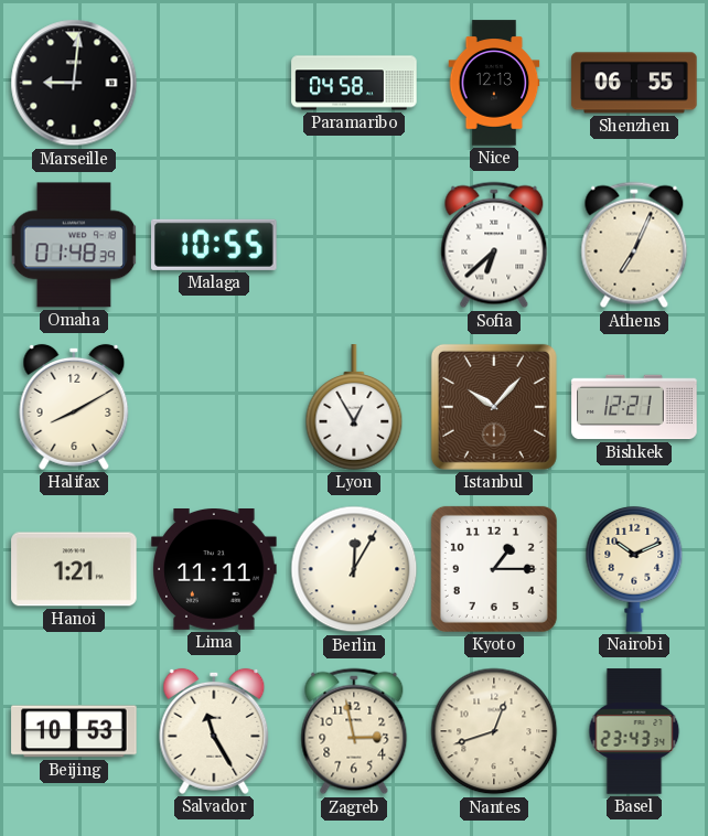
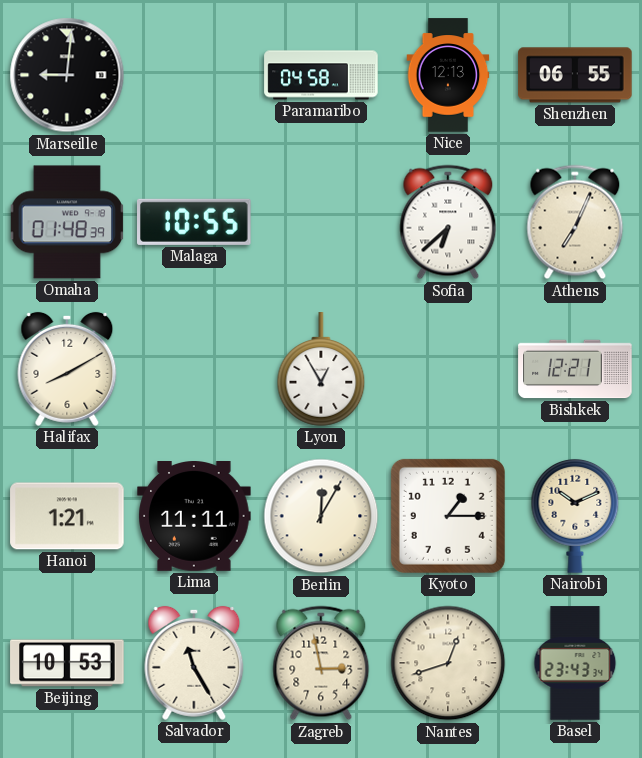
Istanbul: 10:07 -> none
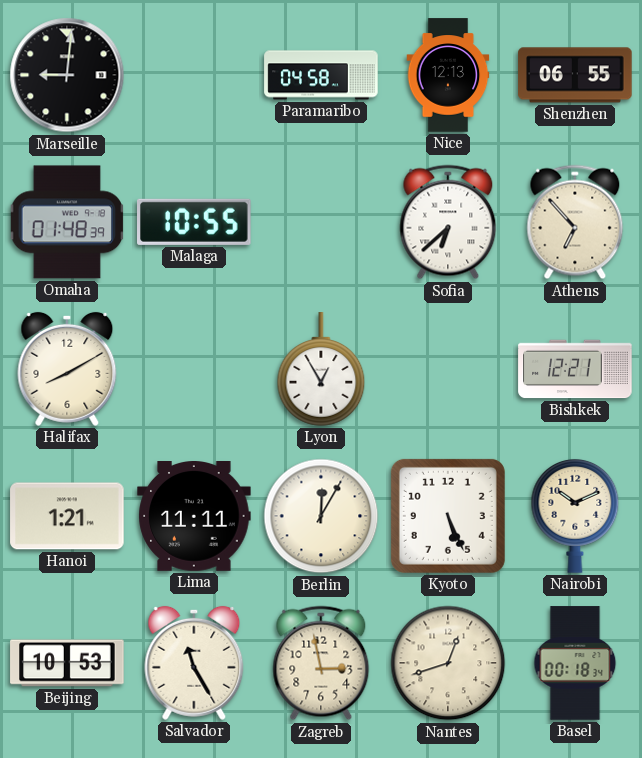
Athens: 7:04 -> 6:53
Kyoto: 1:15 -> 5:26
Basel: 23:43 -> 00:18
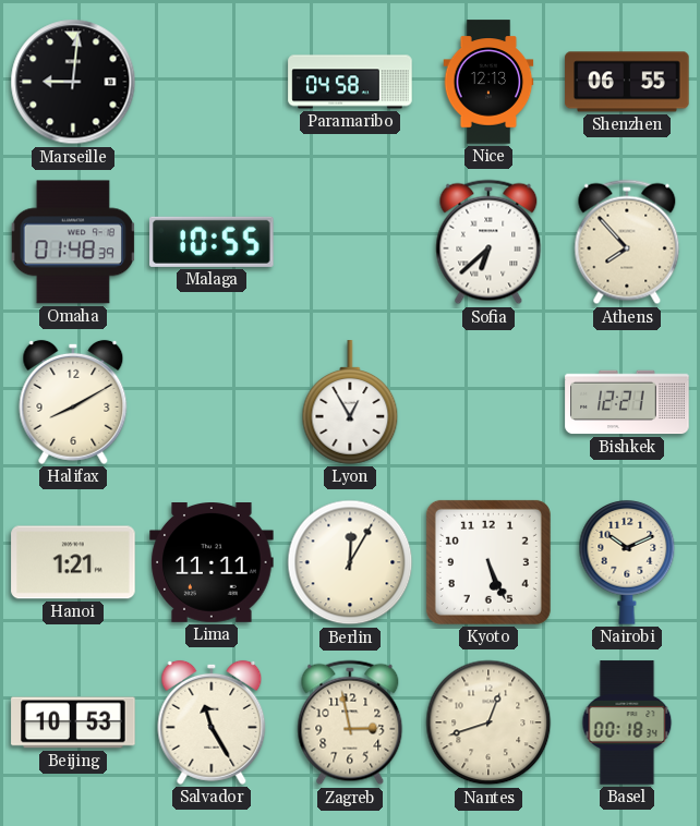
Athens: 6:53 -> 7:53
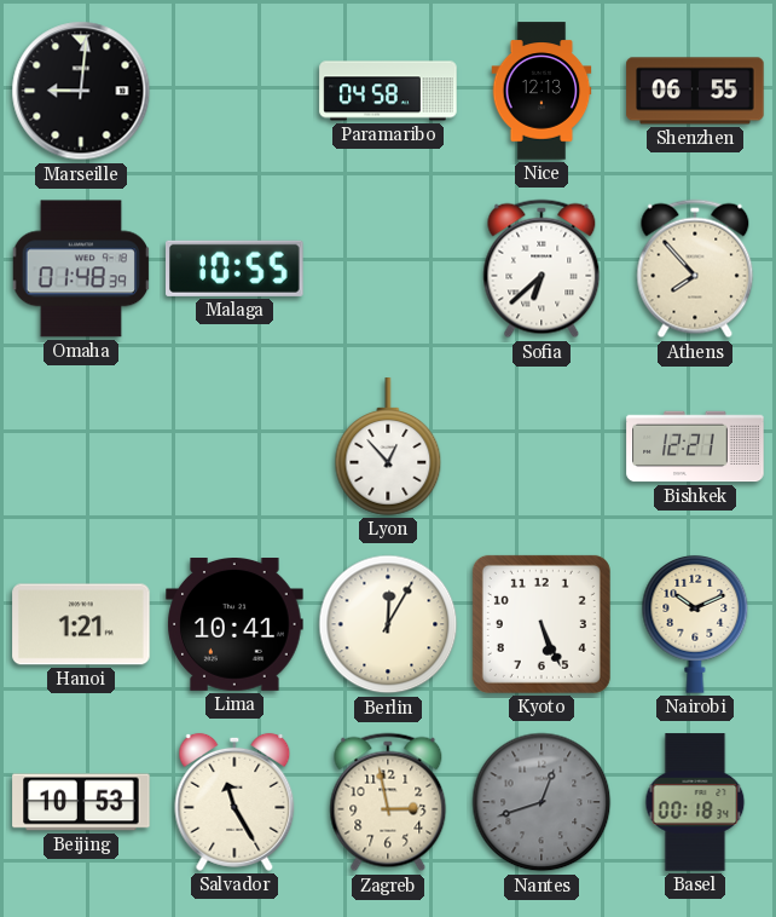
Halifax: 8:10 -> none
Lyon: 12:55 -> 12:53
Lima: 11:11 -> 10:41
Nantes dial: cream -> grey
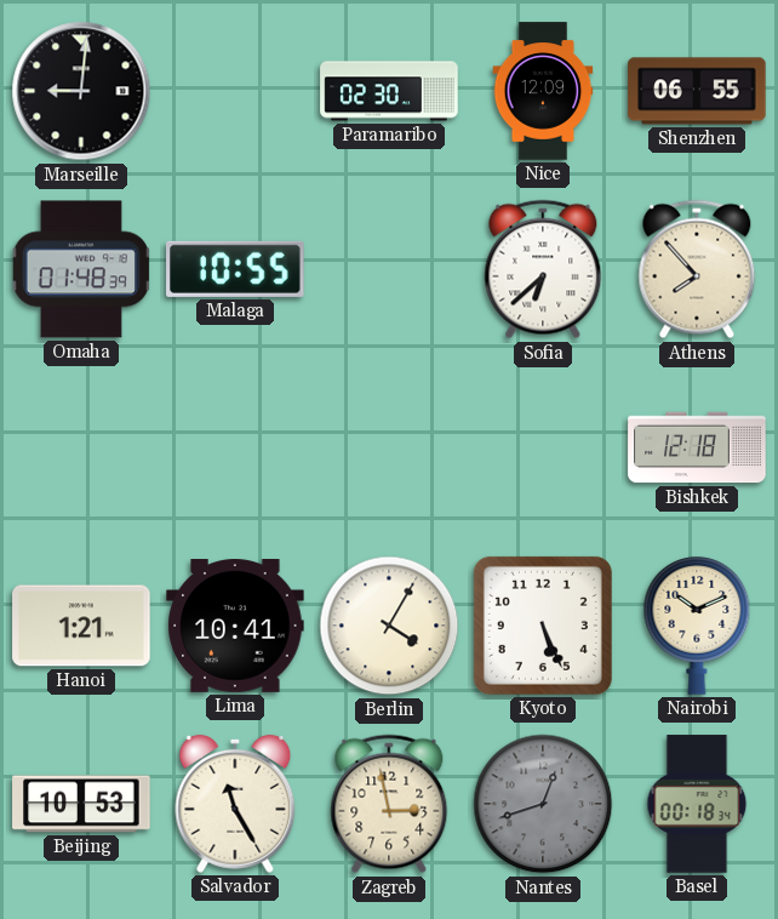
Paramaribo: 04:58 -> 02:30
Nice: 12:13 -> 12:09
Lyon: 12:53 -> none
Bishkek: 12:21 -> 12:18
Berlin: 12:05 -> 4:05
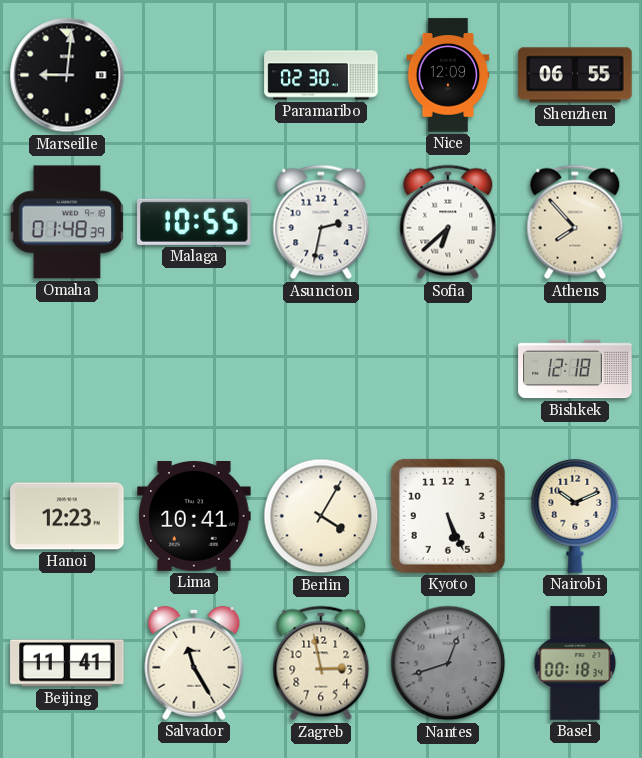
Asuncion: none -> 2:32
Hanoi: 1:21 -> 12:23
Beijing: 10:53 -> 11:41
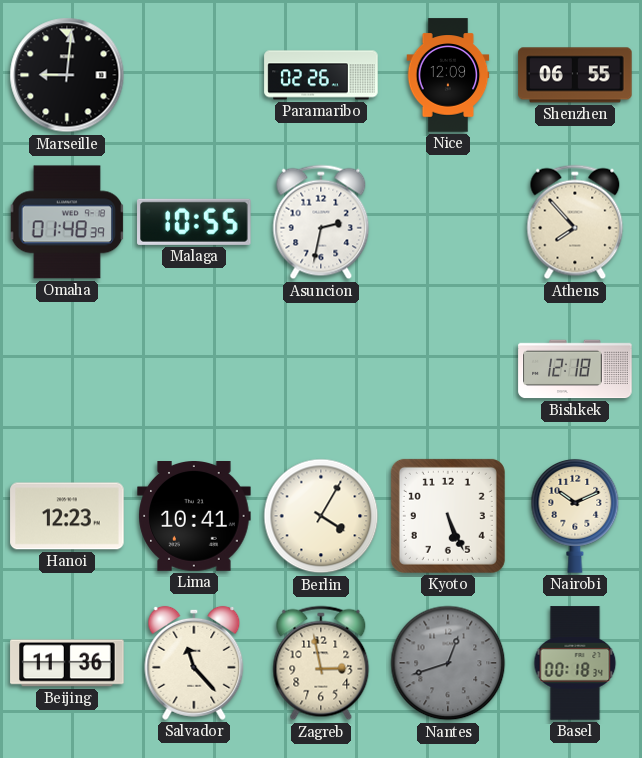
Paramaribo: 02:30 -> 02:26
Sofia: 6:38 -> none
Beijing: 11:41 -> 11:36
Salvador: 11:25 -> 11:23
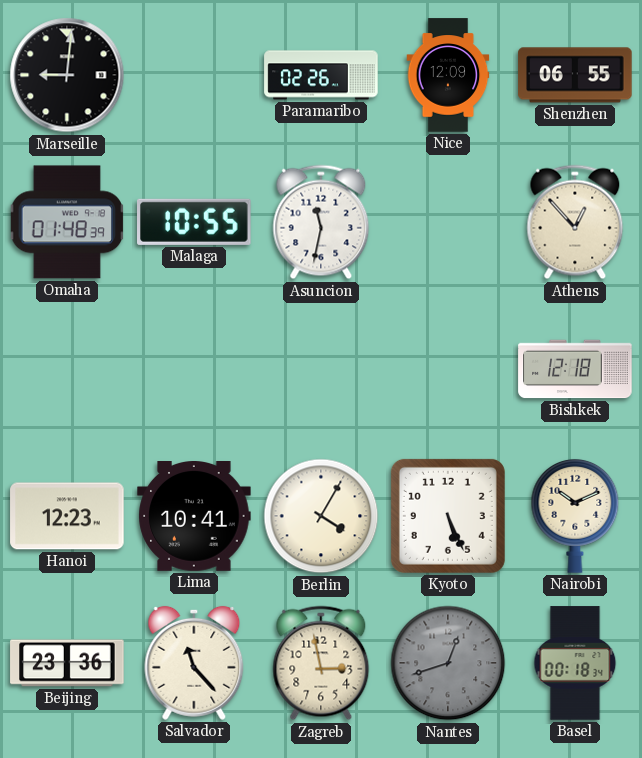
Asuncion: 2:32 -> 11:32
Athens: 7:53 -> 12:53
Beijing: 11:36 -> 23:36
